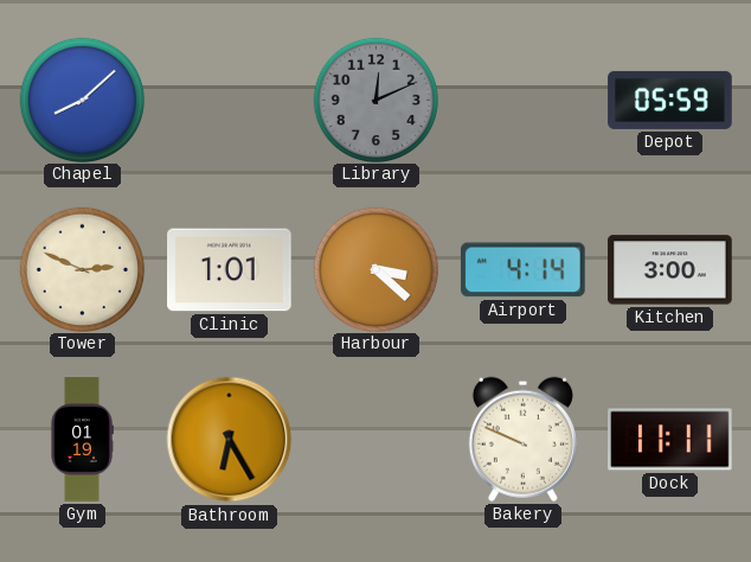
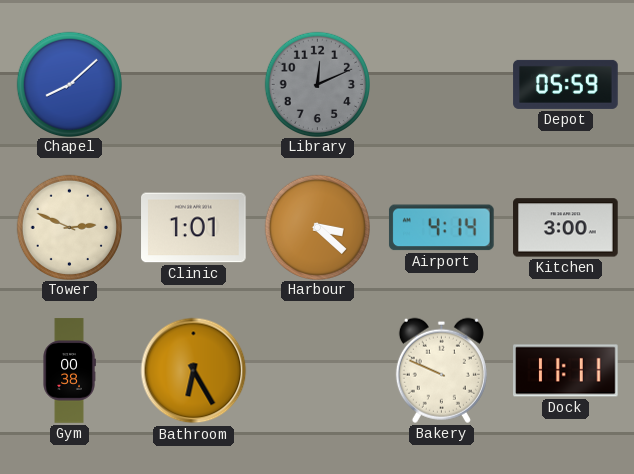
Gym: 01:19 -> 00:38
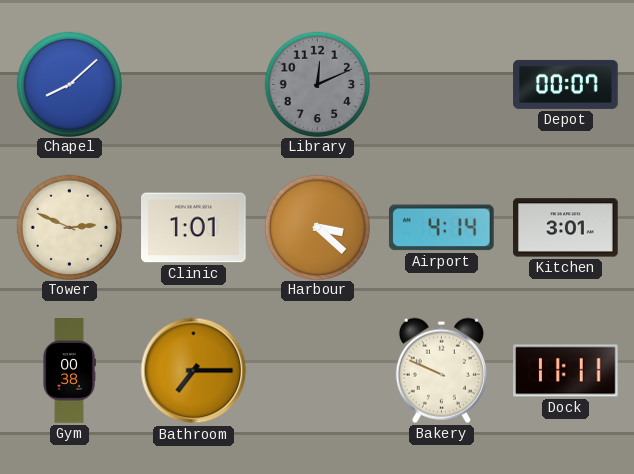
Depot: 05:59 -> 00:07
Kitchen: 3:00 -> 3:01
Bathroom: 6:25 -> 7:15
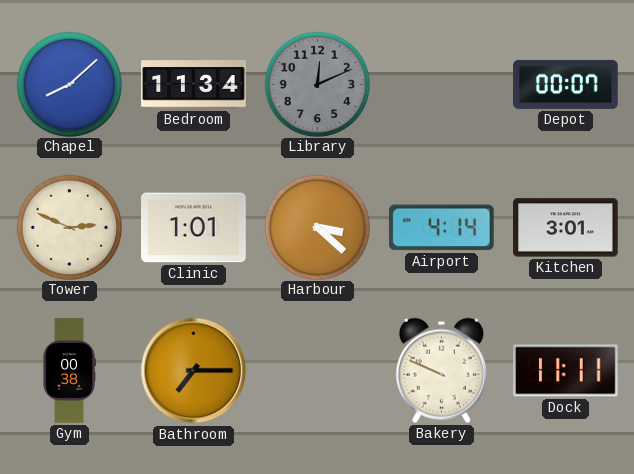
Bedroom: none -> 11:34
